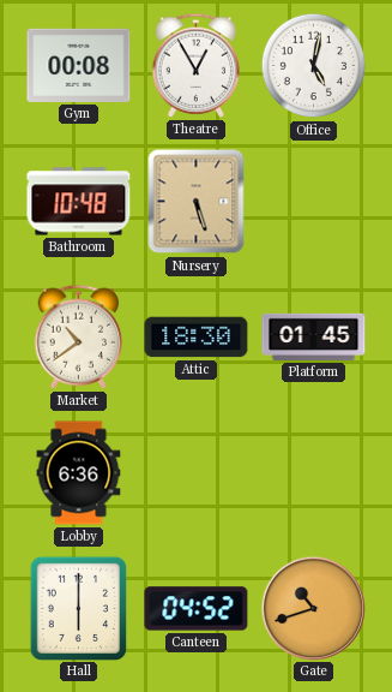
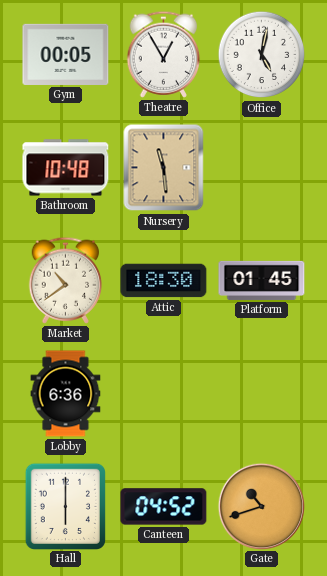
Gym: 00:08 -> 00:05
Nursery: 5:27 -> 11:29
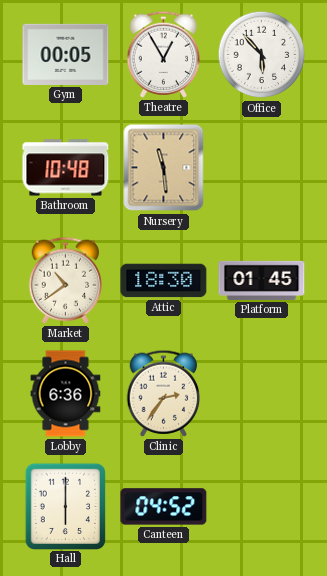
Office: 5:02 -> 5:53
Clinic: none -> 2:36
Gate: 10:42 -> none
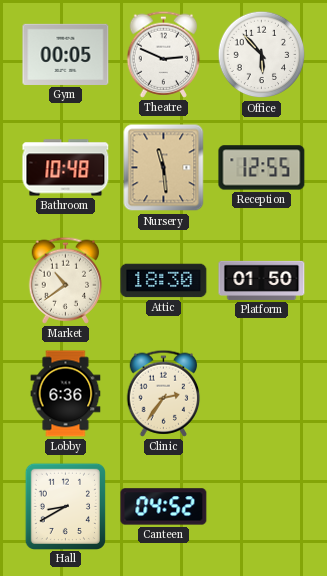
Theatre: 12:55 -> 2:49
Reception: none -> 12:55
Platform: 01:45 -> 01:50
Hall: 6:00 -> 8:40
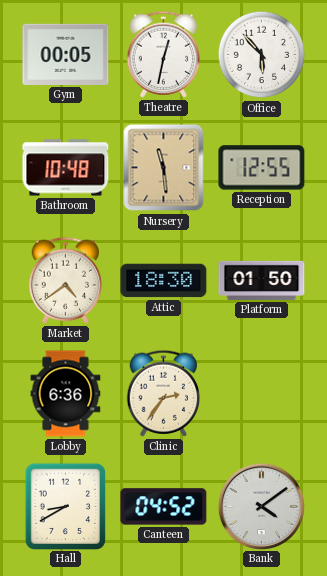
Theatre: 2:49 -> 12:32
Market: 10:39 -> 4:39
Bank: none -> 4:09
